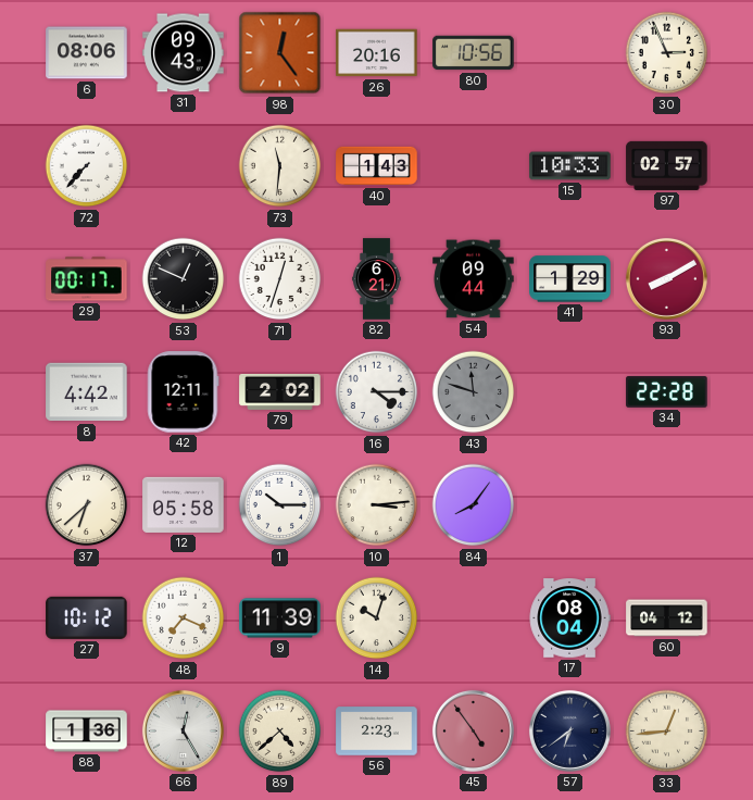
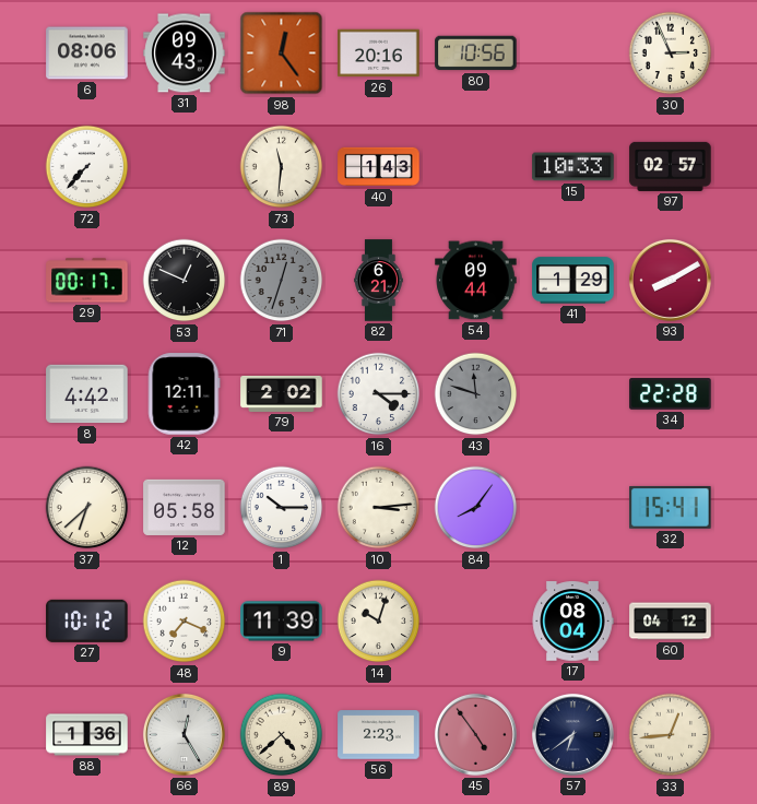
71 dial: white -> grey
32: none -> 15:41
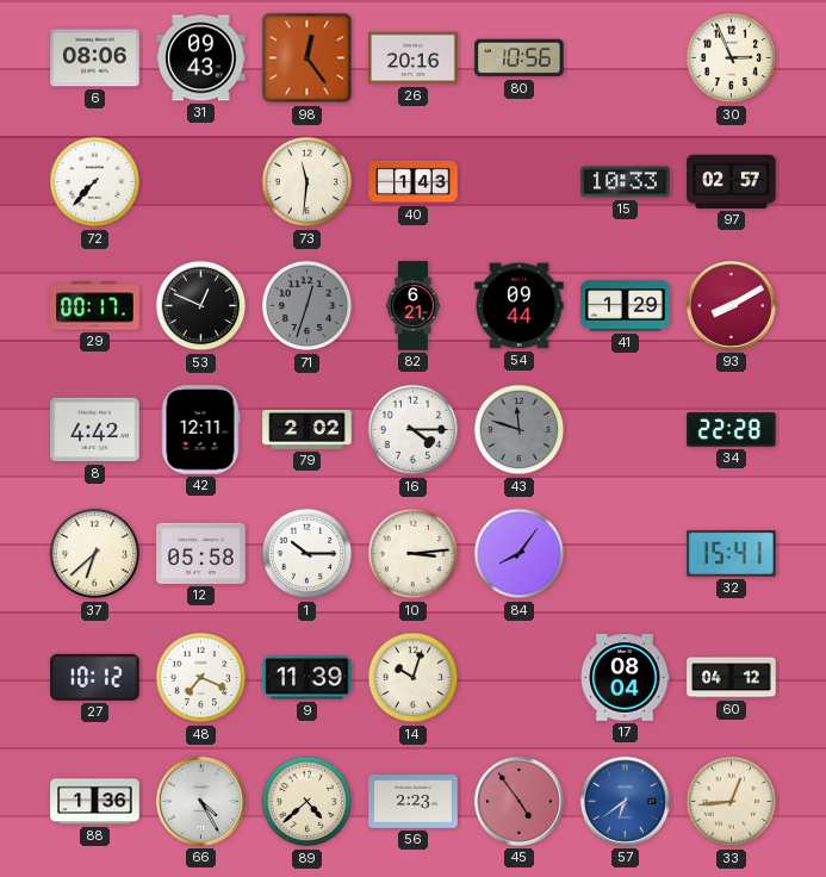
66: 12:25 -> 4:25
57 dial: navy -> blue
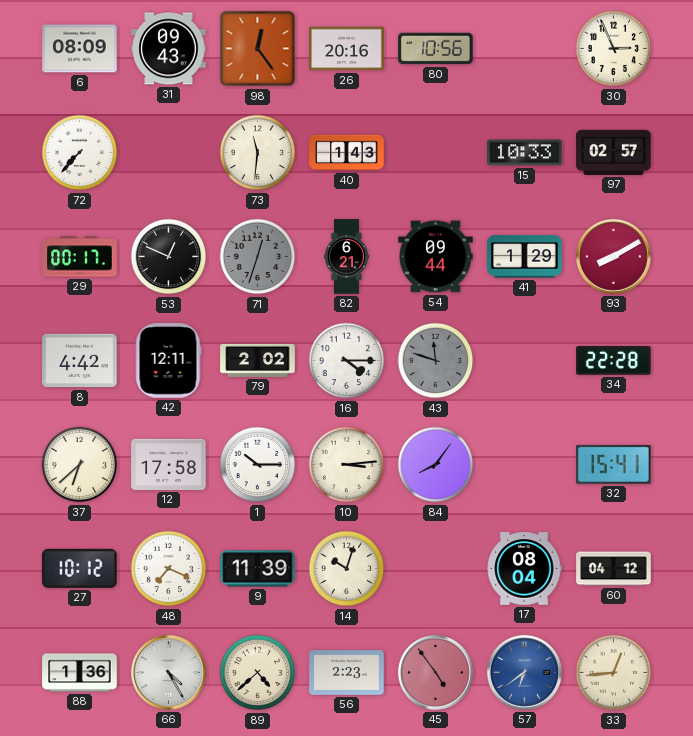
6: 08:06 -> 08:09
12: 05:58 -> 17:58
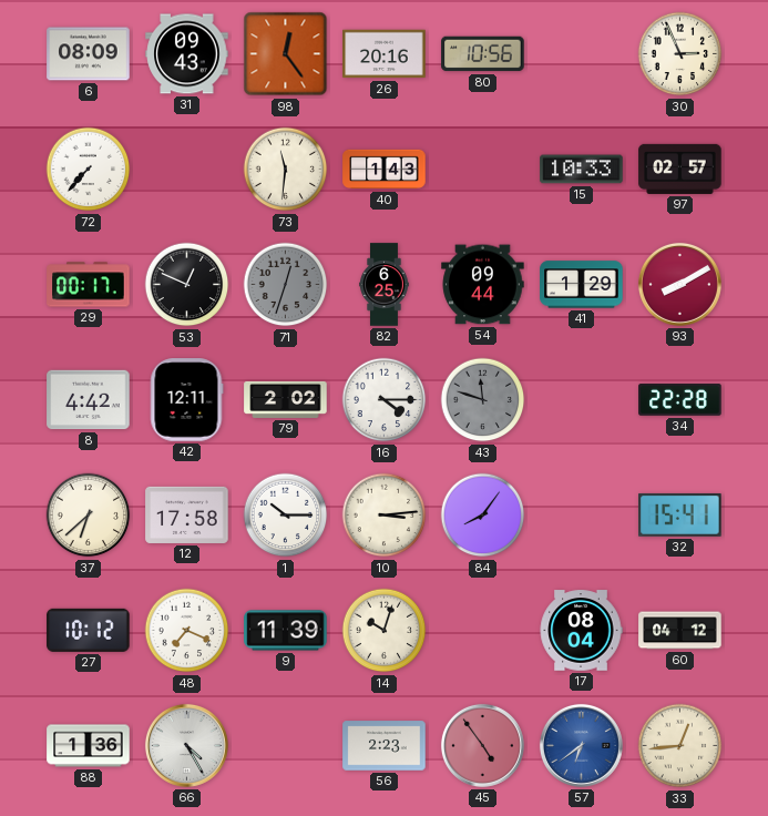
82: 6:21 -> 6:25
89: 4:38 -> none
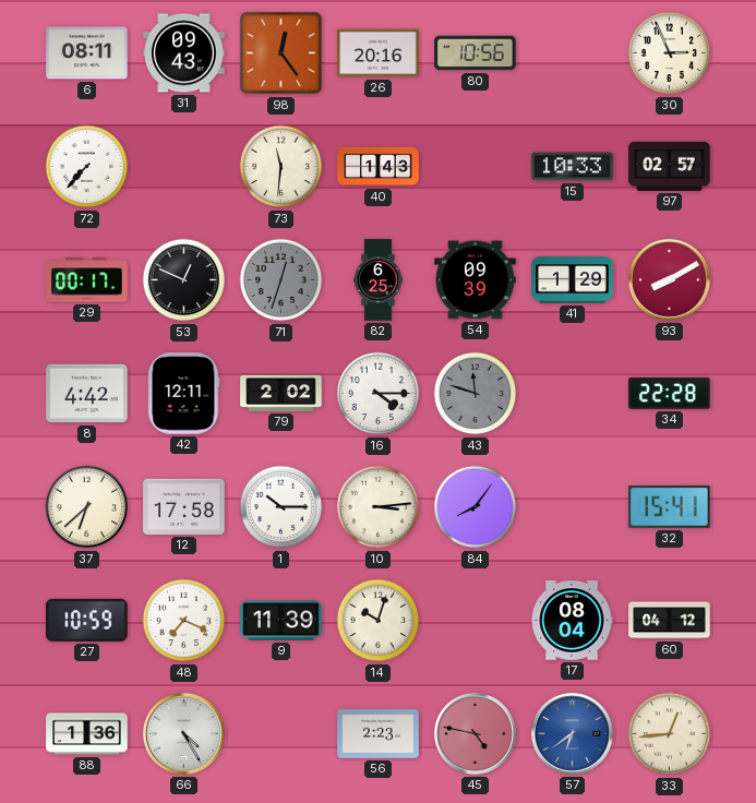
6: 08:09 -> 08:11
54: 09:44 -> 09:39
27: 10:12 -> 10:59
45: 4:54 -> 4:47
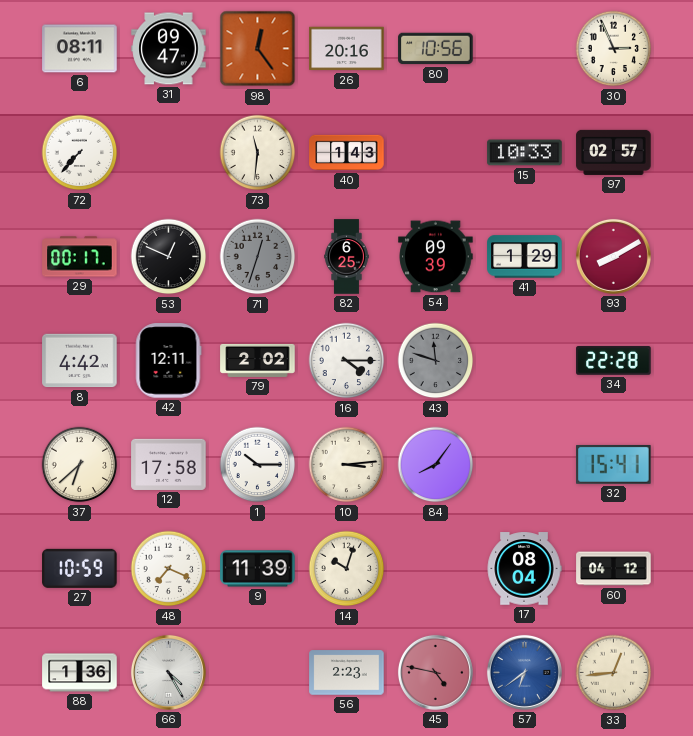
31: 09:43 -> 09:47
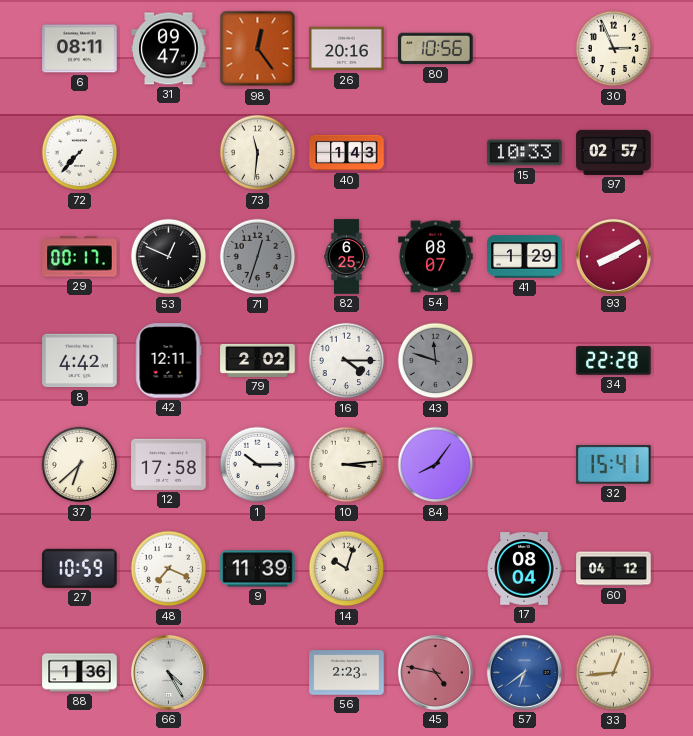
54: 09:39 -> 08:07
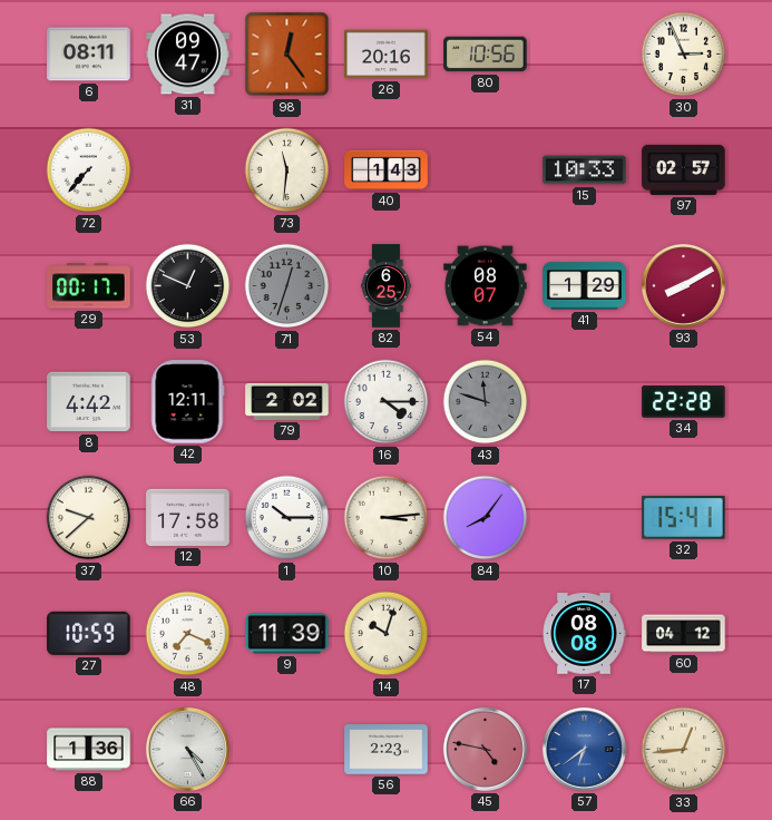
37: 6:38 -> 9:38
17: 08:04 -> 08:08
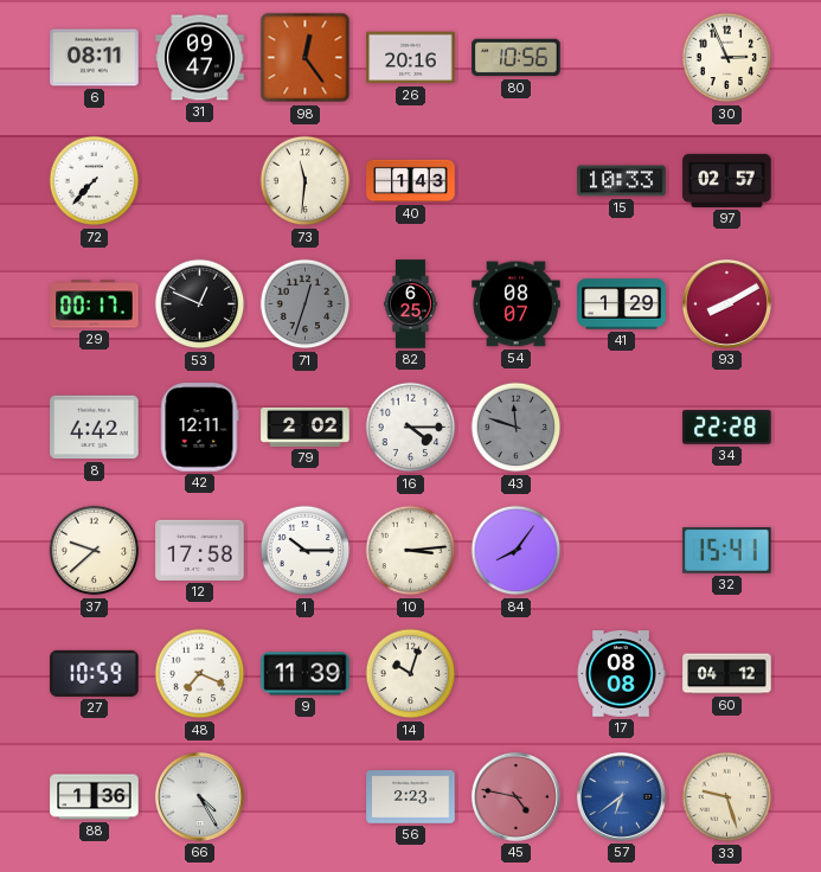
33: 12:44 -> 9:27
